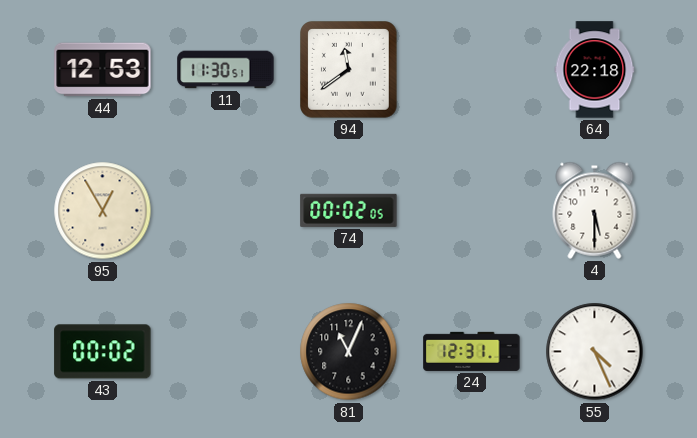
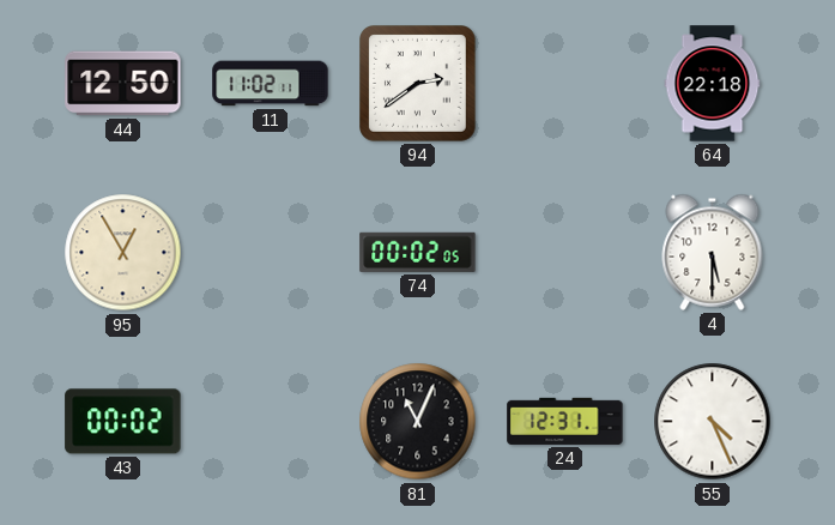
44: 12:53 -> 12:50
11: 11:30 -> 11:02
94: 11:39 -> 2:39
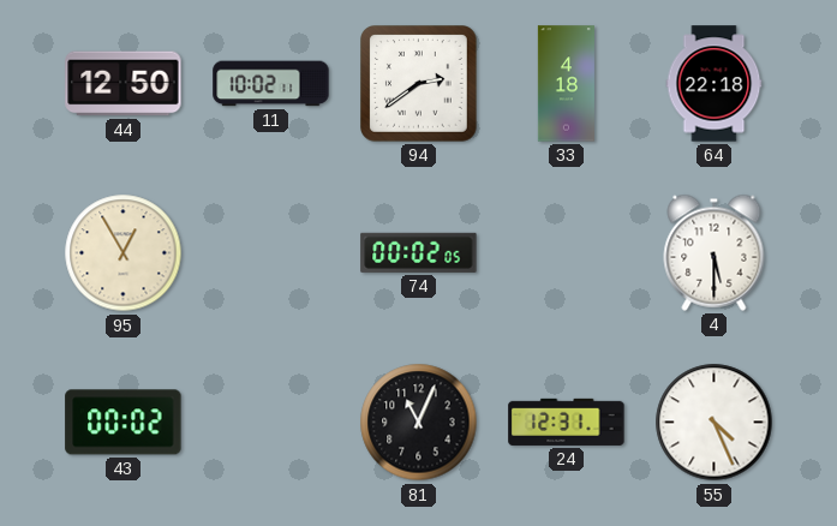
11: 11:02 -> 10:02
33: none -> 4:18
